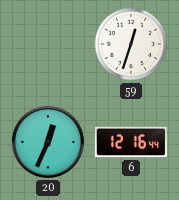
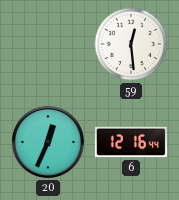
59: 12:33 -> 12:29
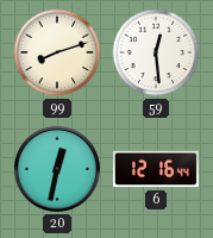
99: none -> 8:12
20: 12:34 -> 12:32
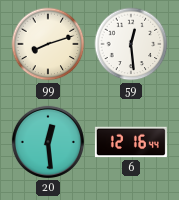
20: 12:32 -> 12:29
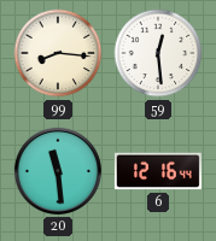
99: 8:12 -> 8:16
20: 12:29 -> 11:29
